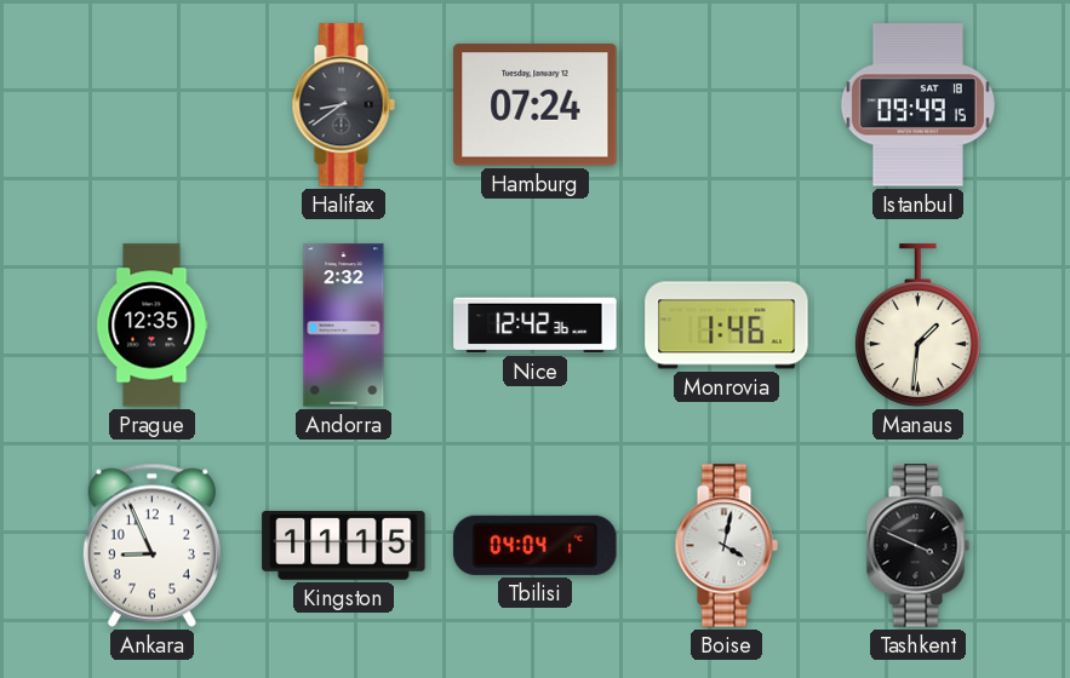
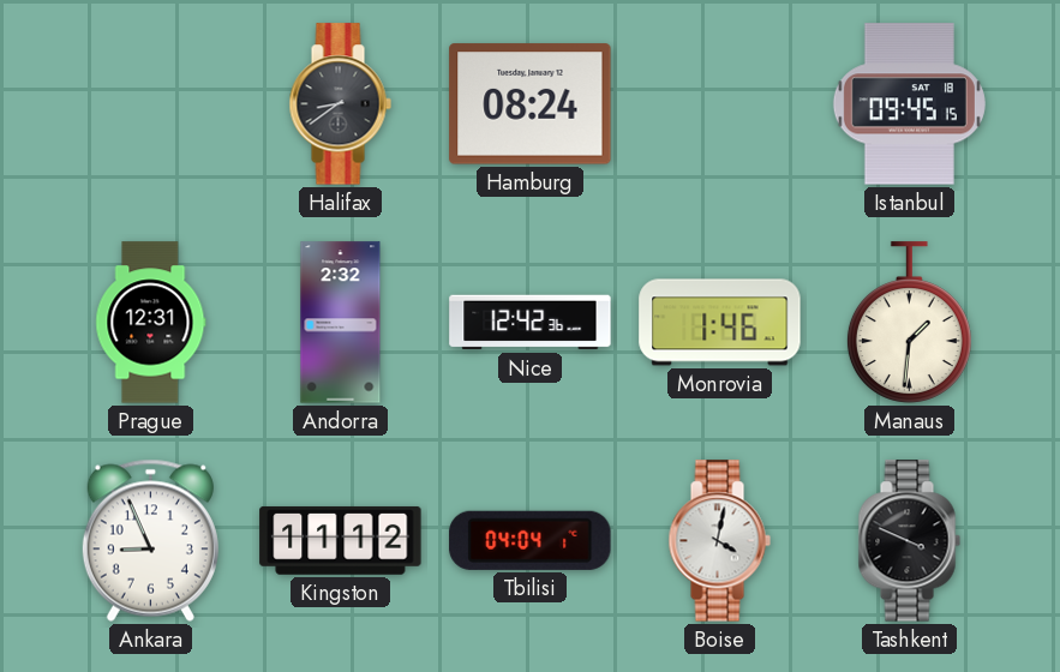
Hamburg: 07:24 -> 08:24
Istanbul: 09:49 -> 09:45
Prague: 12:35 -> 12:31
Kingston: 11:15 -> 11:12
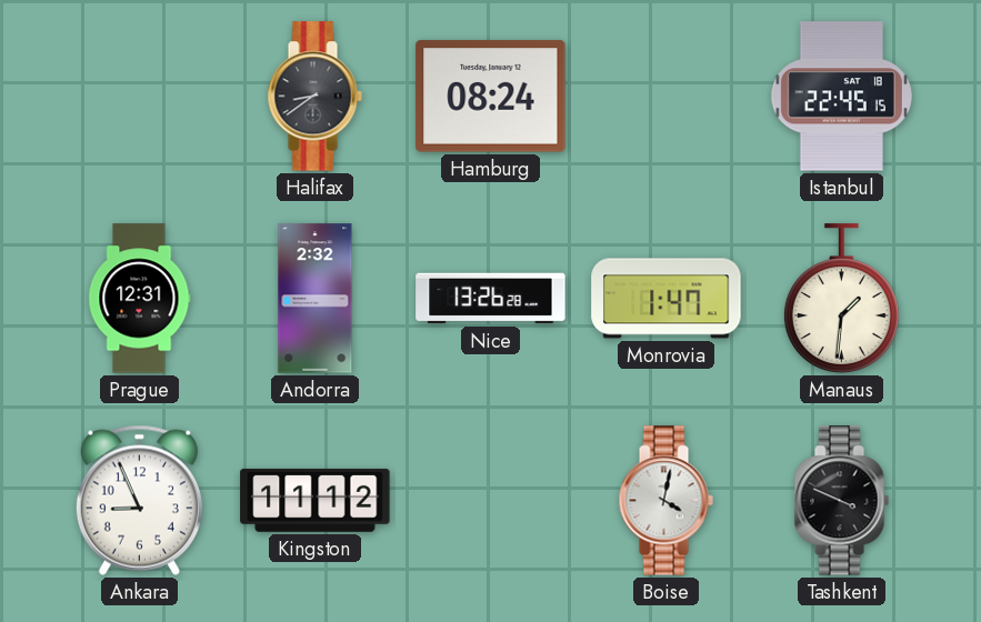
Istanbul: 09:45 -> 22:45
Nice: 12:42 -> 13:26
Monrovia: 1:46 -> 1:47
Tbilisi: 04:04 -> none
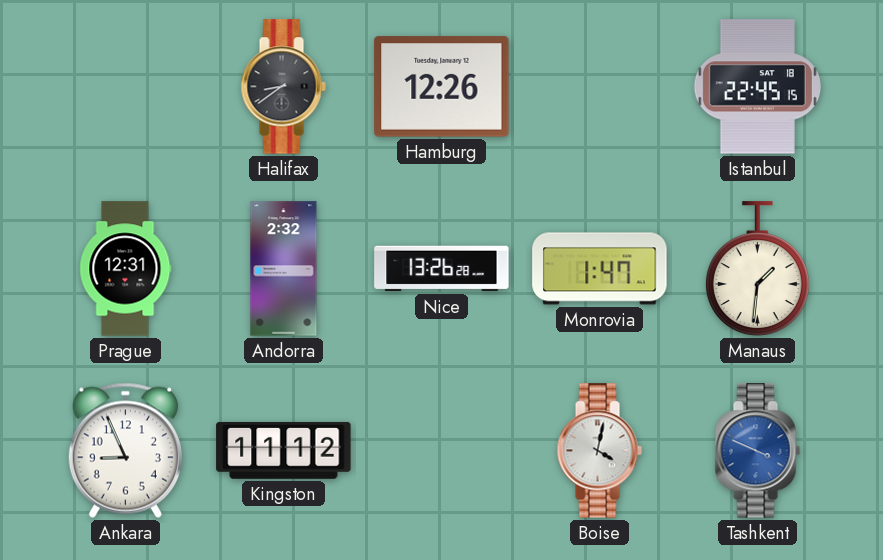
Hamburg: 08:24 -> 12:26
Tashkent dial: black -> blue
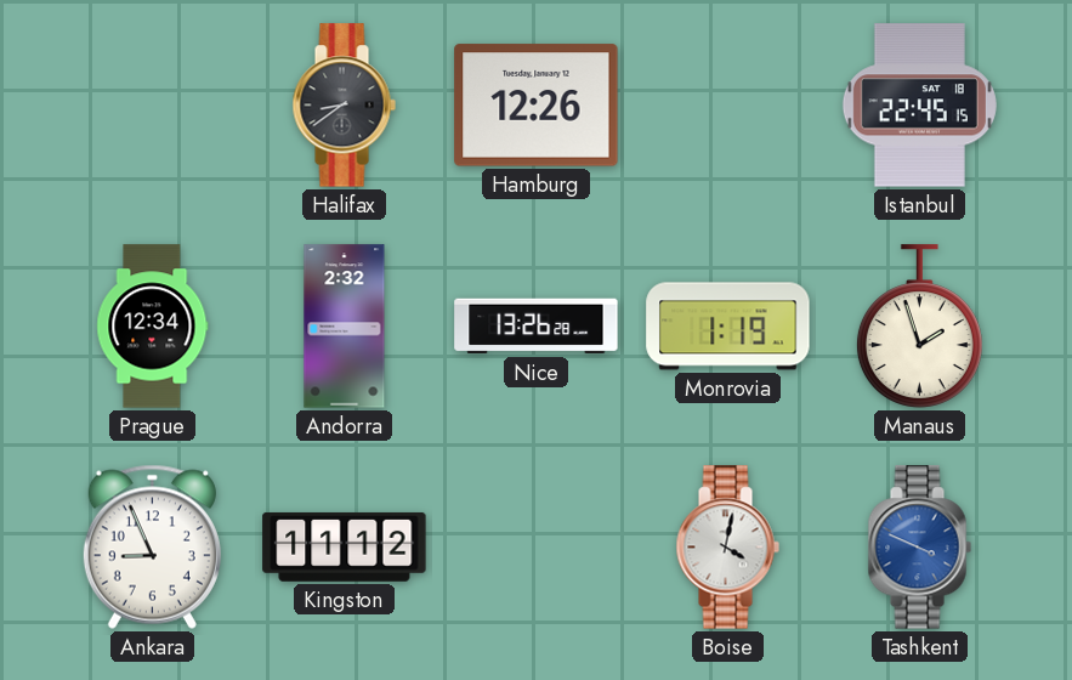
Prague: 12:31 -> 12:34
Monrovia: 1:47 -> 1:19
Manaus: 1:31 -> 1:57
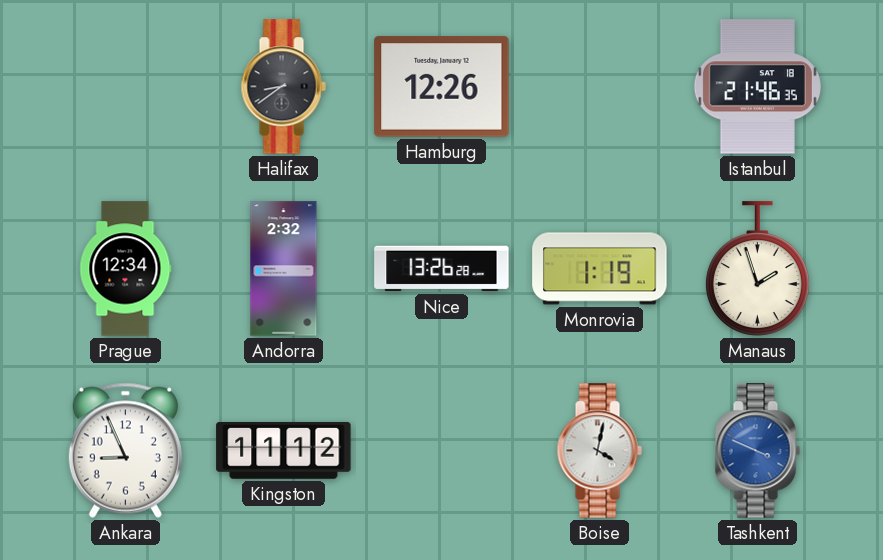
Istanbul: 22:45 -> 21:46
